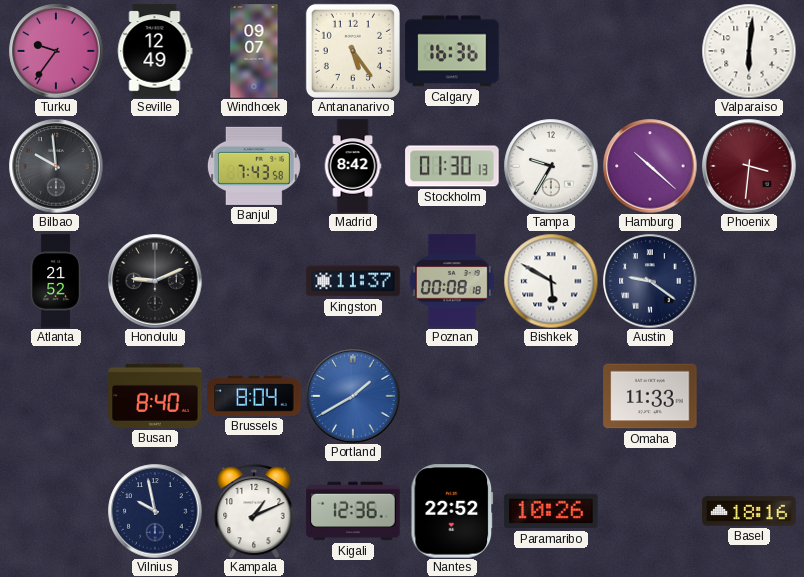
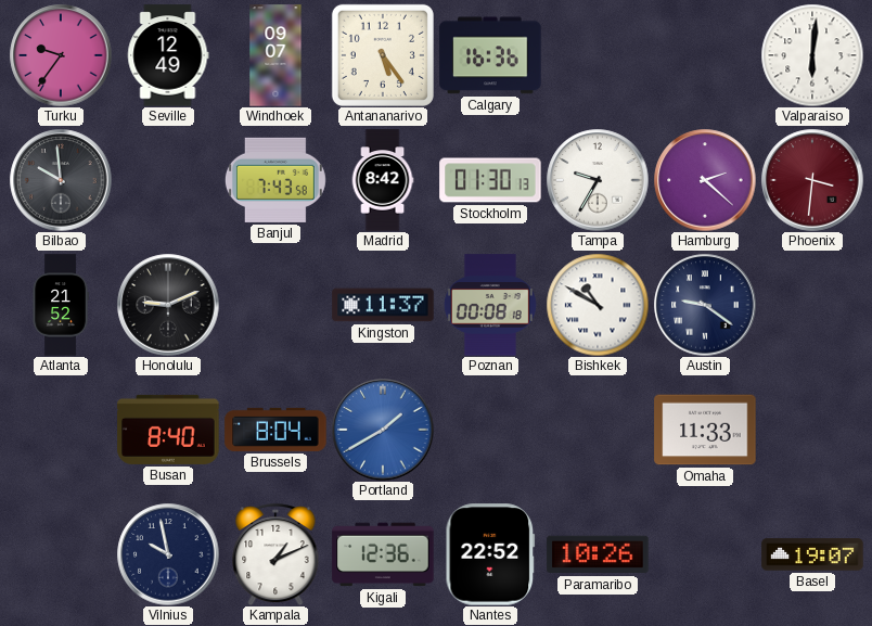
Hamburg: 10:22 -> 2:22
Bishkek: 5:50 -> 10:50
Basel: 18:16 -> 19:07
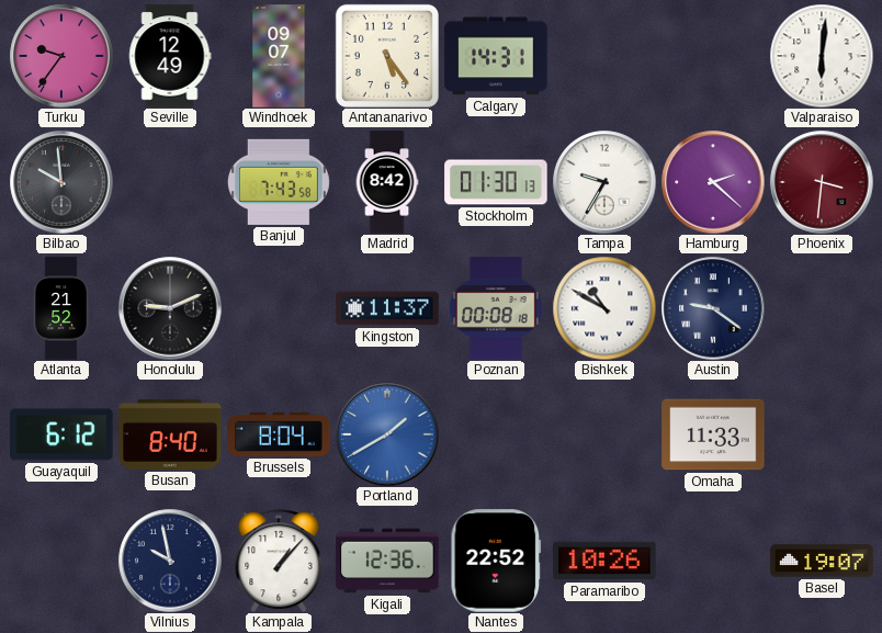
Calgary: 16:36 -> 14:31
Guayaquil: none -> 6:12
Kampala: 1:11 -> 1:07
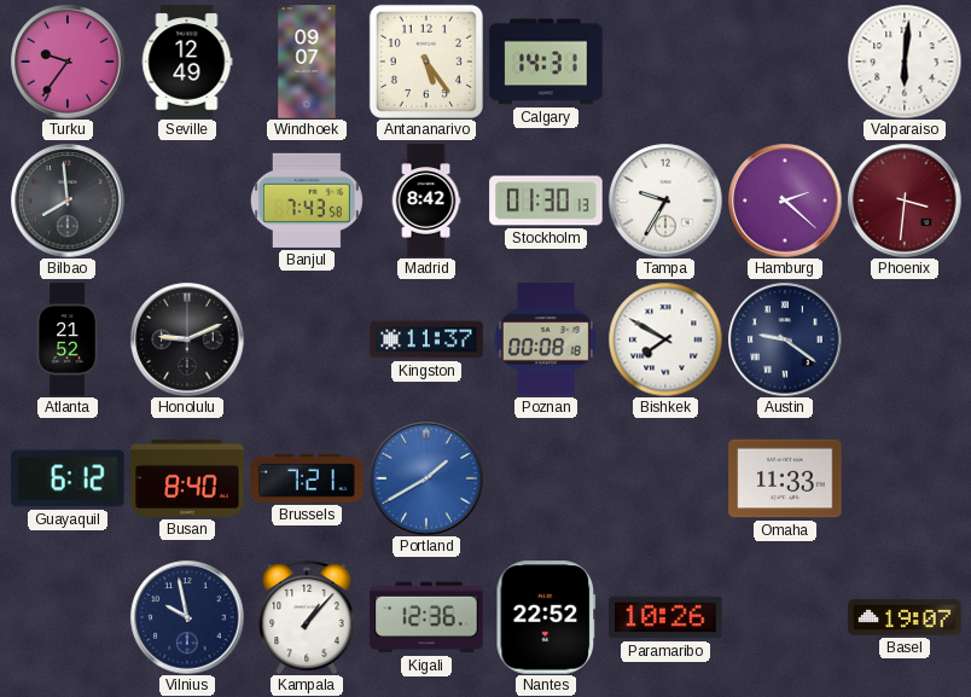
Bilbao: 9:59 -> 7:59
Bishkek: 10:50 -> 7:50
Brussels: 8:04 -> 7:21
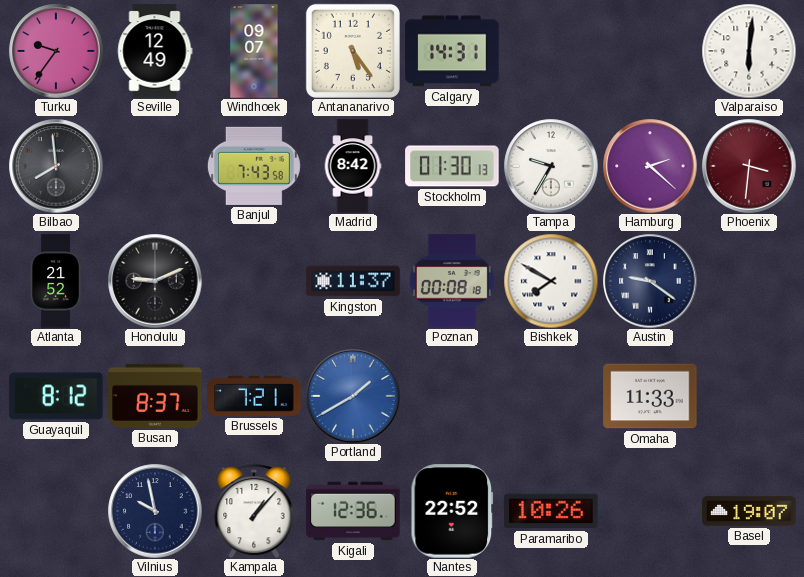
Guayaquil: 6:12 -> 8:12
Busan: 8:40 -> 8:37
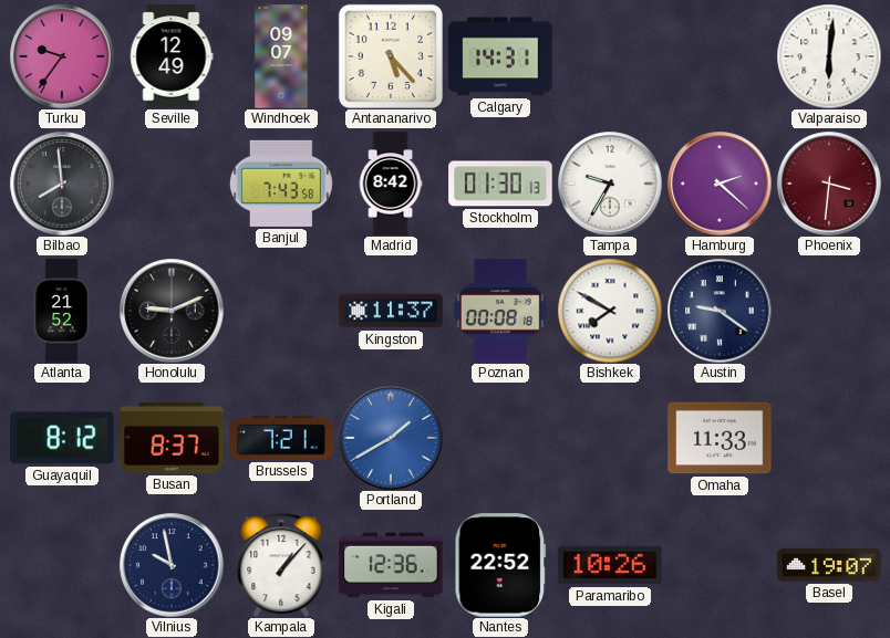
Antananarivo: 5:24 -> 5:23
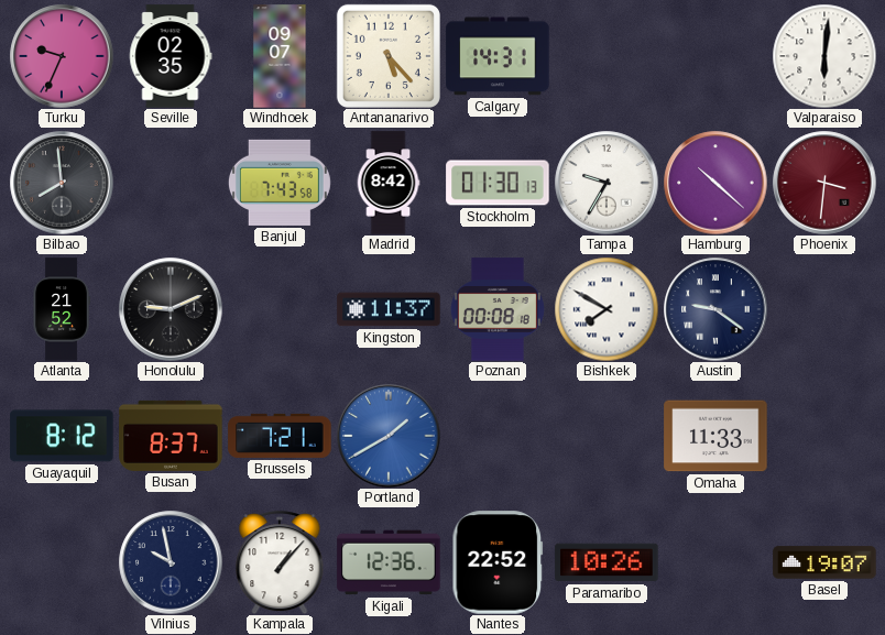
Turku: 9:36 -> 9:34
Seville: 12:49 -> 02:35
Hamburg: 2:22 -> 10:22
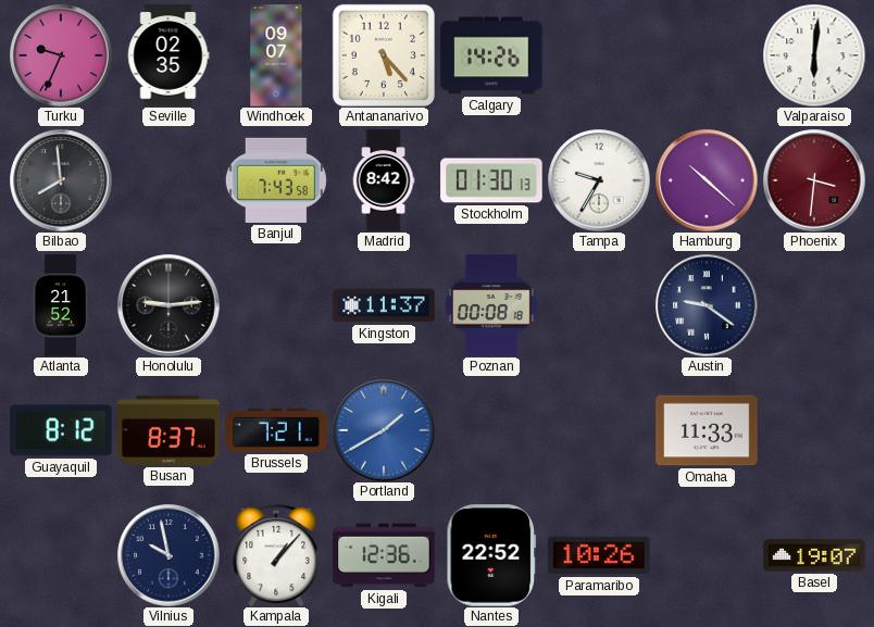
Calgary: 14:31 -> 14:26
Honolulu: 9:11 -> 9:14
Bishkek: 7:50 -> none
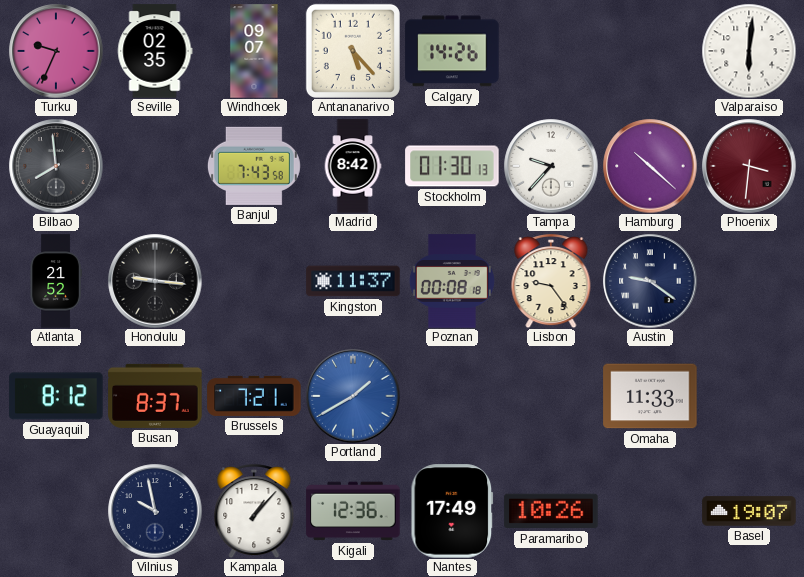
Tampa: 9:35 -> 9:37
Honolulu: 9:14 -> 9:16
Lisbon: none -> 9:24
Nantes: 22:52 -> 17:49
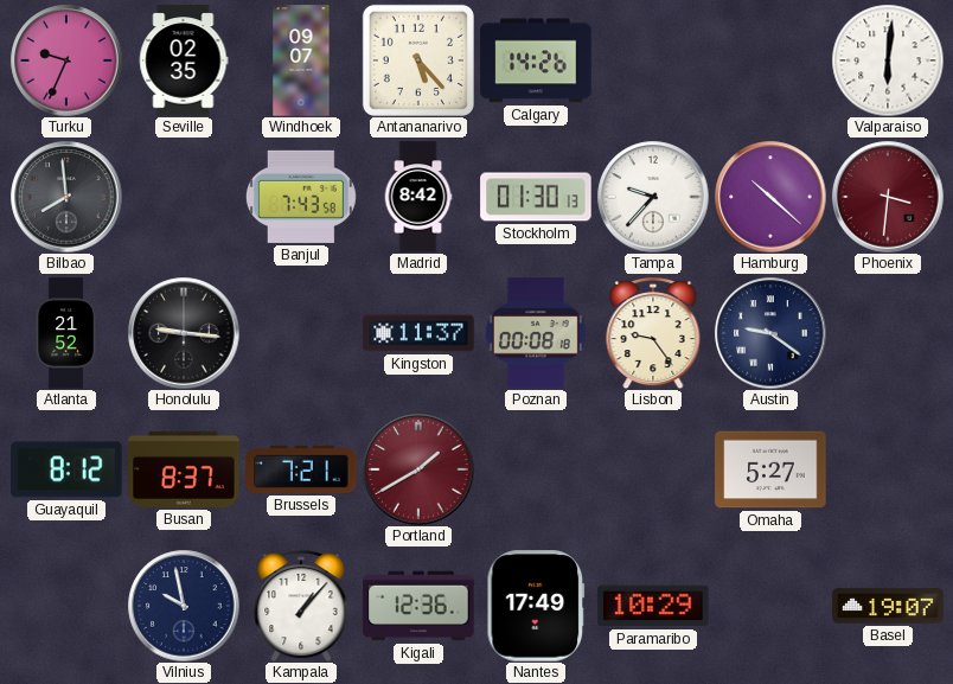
Portland dial: blue -> burgundy
Omaha: 11:33 -> 5:27
Paramaribo: 10:26 -> 10:29
